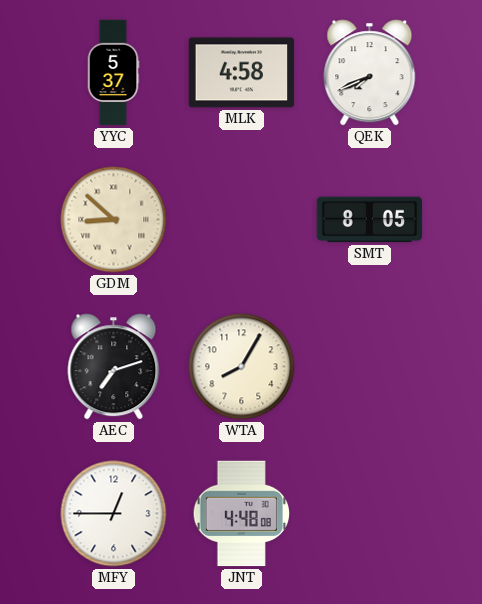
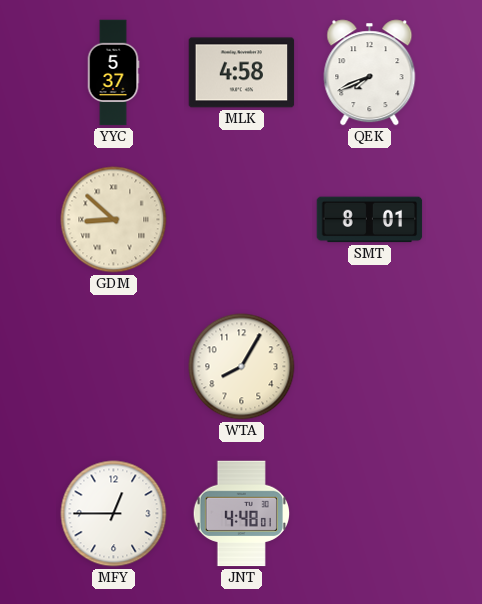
SMT: 8:05 -> 8:01
AEC: 7:12 -> none
JNT: 4:48:08 -> 4:48:01
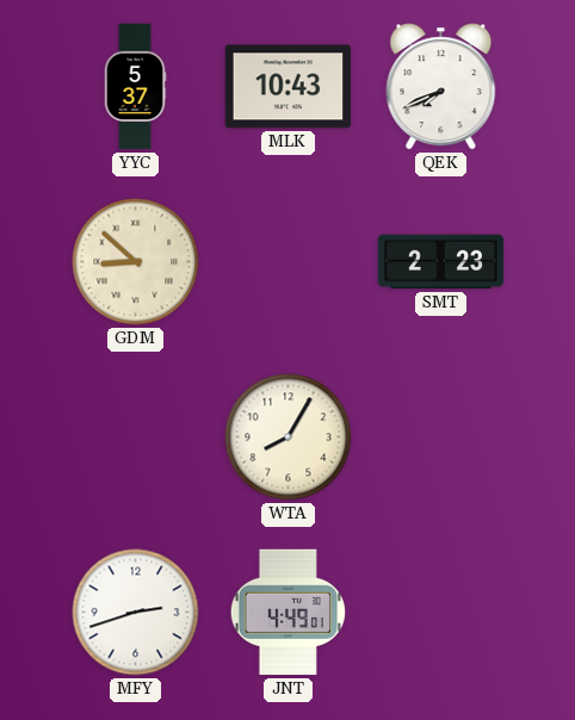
MLK: 4:58 -> 10:43
SMT: 8:01 -> 2:23
MFY: 12:45 -> 2:42
JNT: 4:48 -> 4:49
